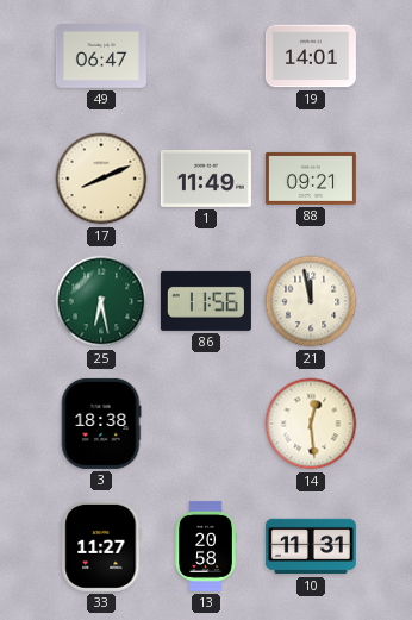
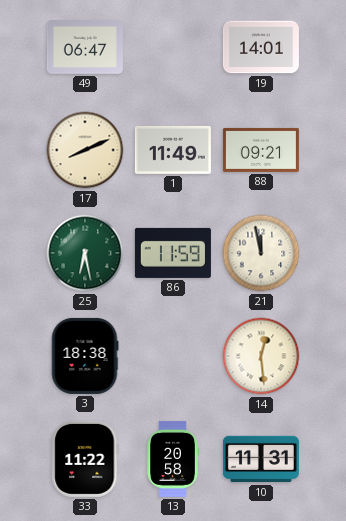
86: 11:56 -> 11:59
33: 11:27 -> 11:22
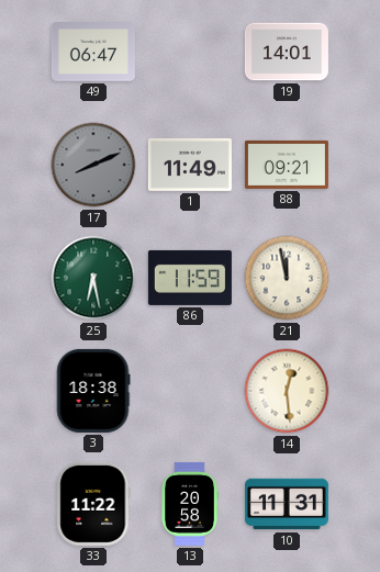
17 dial: cream -> grey
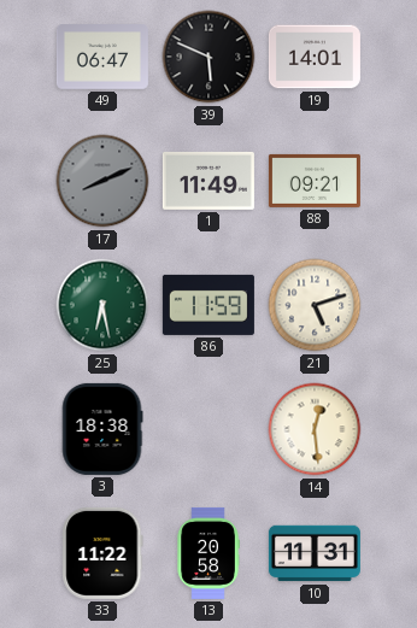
39: none -> 5:49
21: 11:58 -> 5:12
